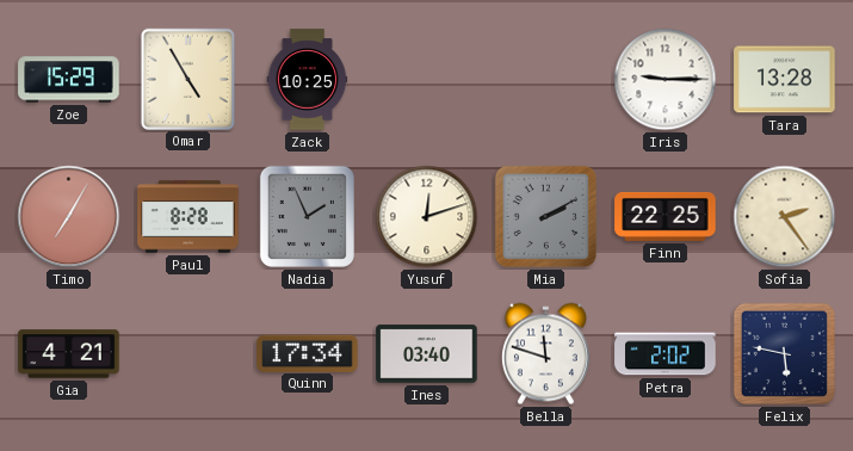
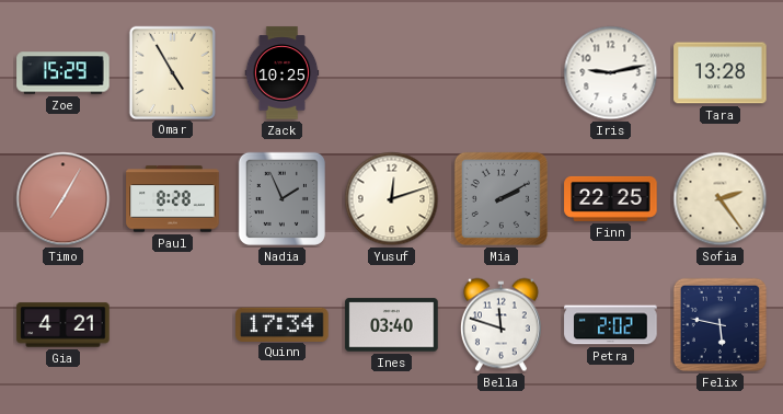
Iris: 9:15 -> 9:13
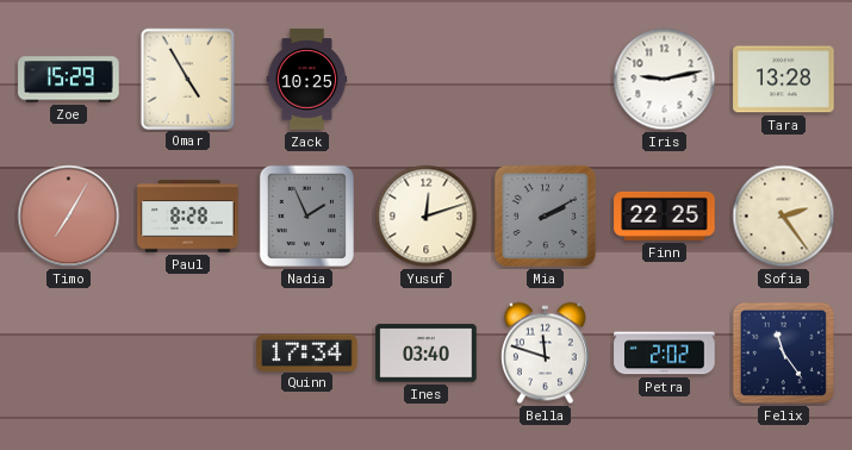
Gia: 4:21 -> none
Felix: 5:47 -> 11:24
